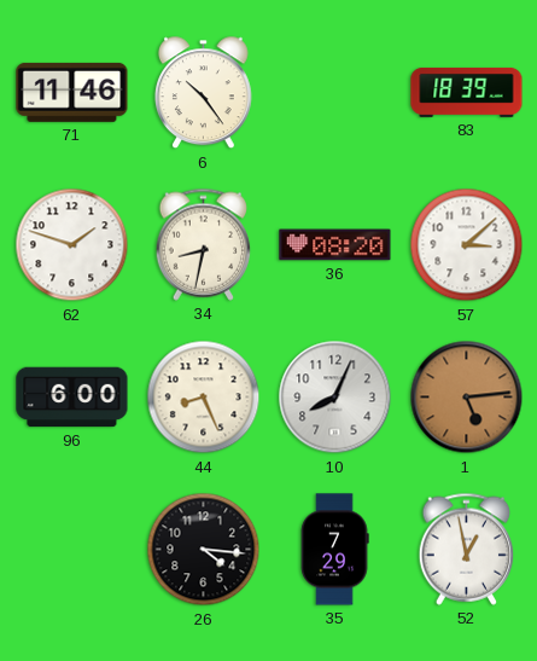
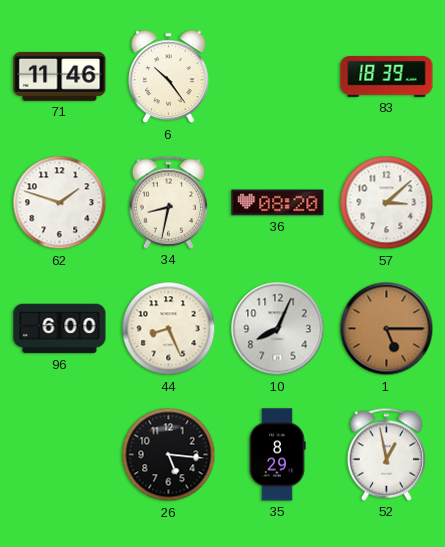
1: 5:14 -> 5:15
26: 4:16 -> 5:16
35: 7:29 -> 8:29
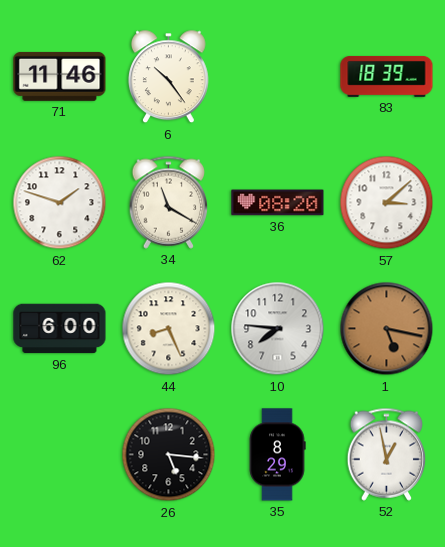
34: 8:32 -> 11:20
10: 8:04 -> 7:46
1: 5:15 -> 5:17
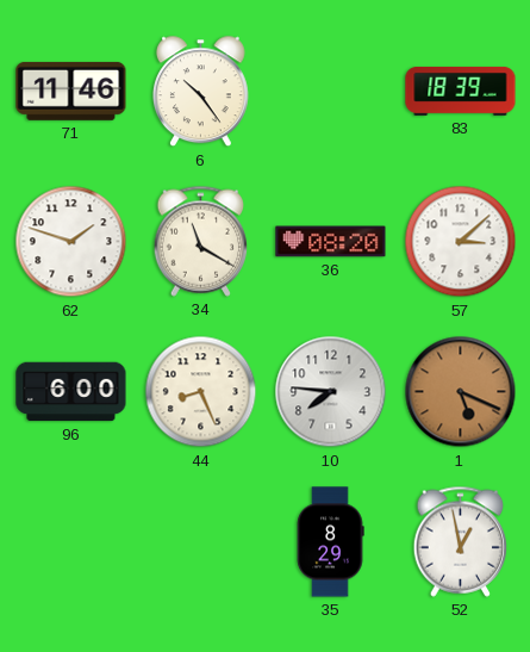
1: 5:17 -> 5:19
26: 5:16 -> none
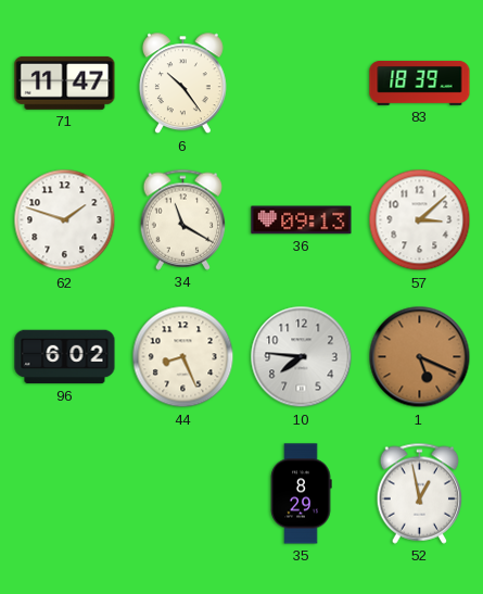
71: 11:46 -> 11:47
36: 08:20 -> 09:13
96: 6:00 -> 6:02
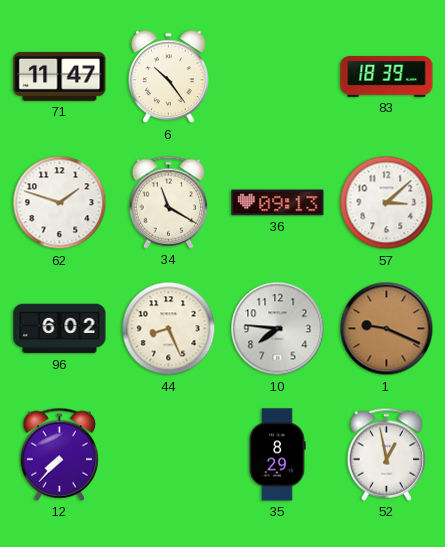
1: 5:19 -> 9:19
12: none -> 7:37
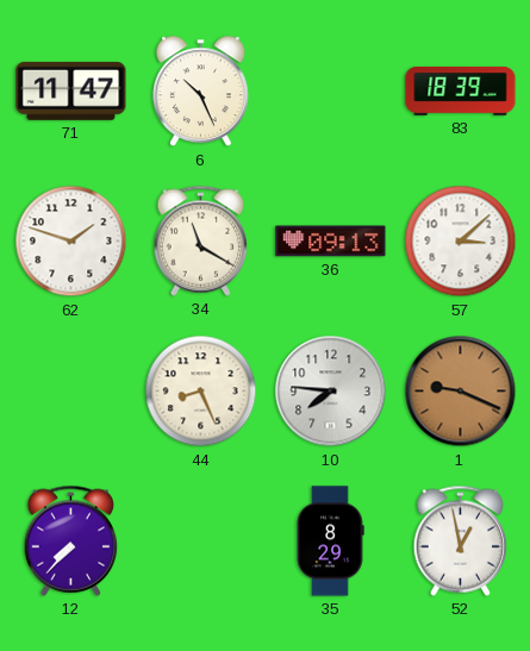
6: 10:24 -> 10:26
96: 6:02 -> none
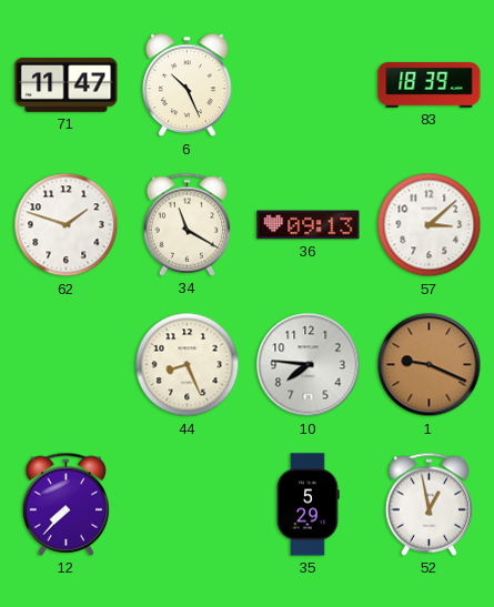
35: 8:29 -> 5:29
